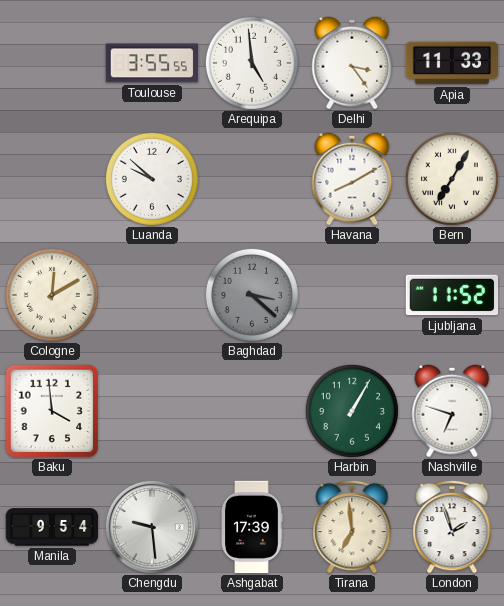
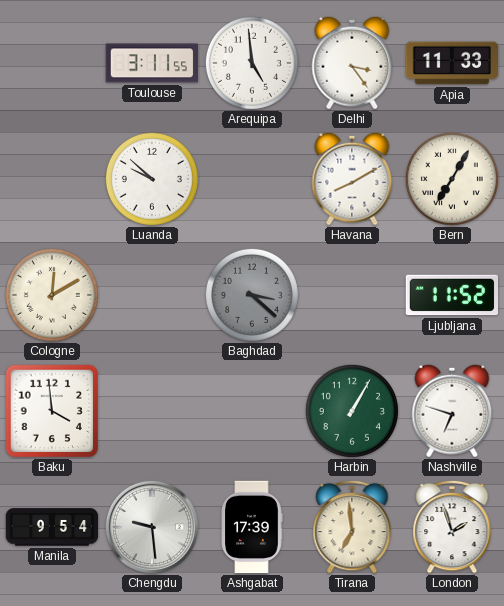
Toulouse: 3:55 -> 3:11
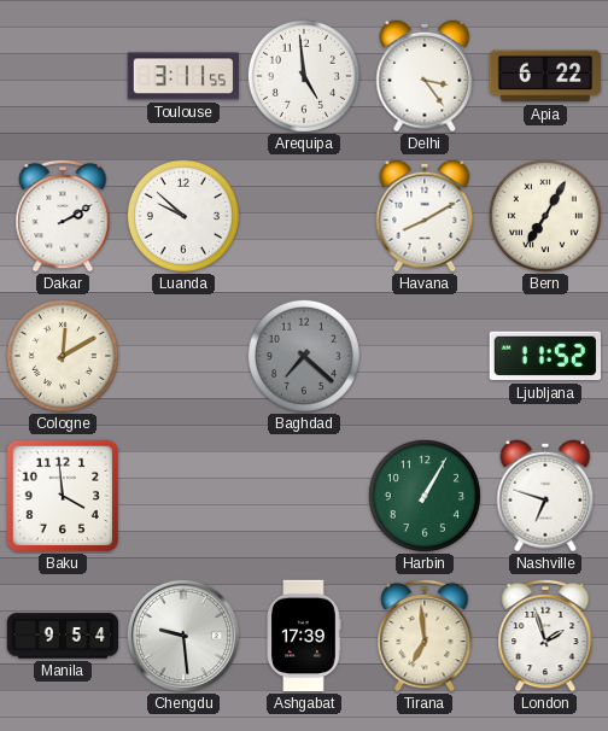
Apia: 11:33 -> 6:22
Dakar: none -> 2:10
Baghdad: 3:22 -> 7:22
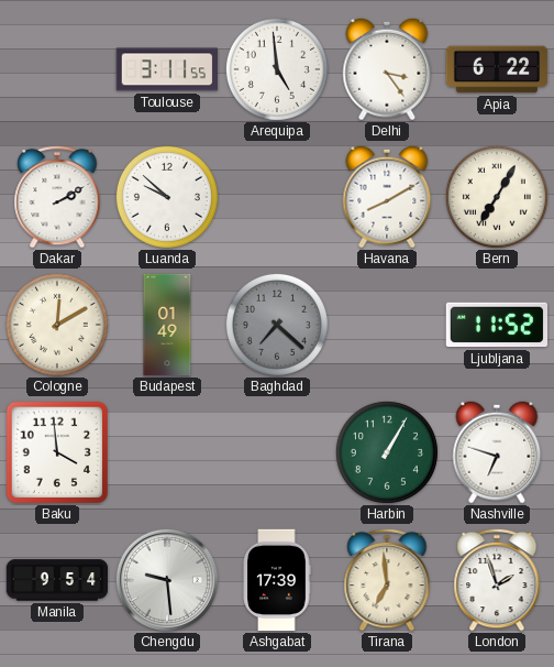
Budapest: none -> 01:49
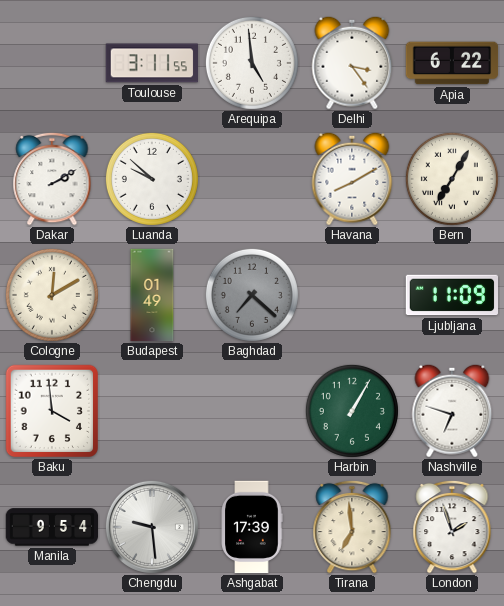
Ljubljana: 11:52 -> 11:09
